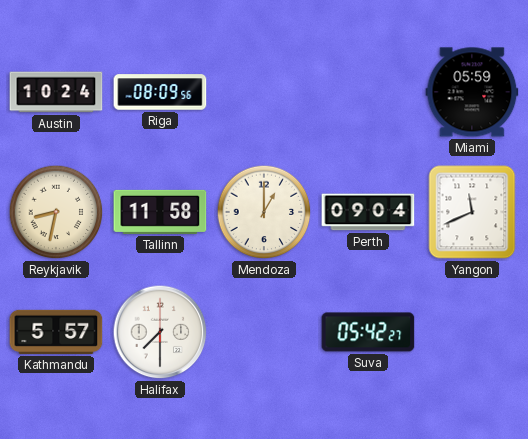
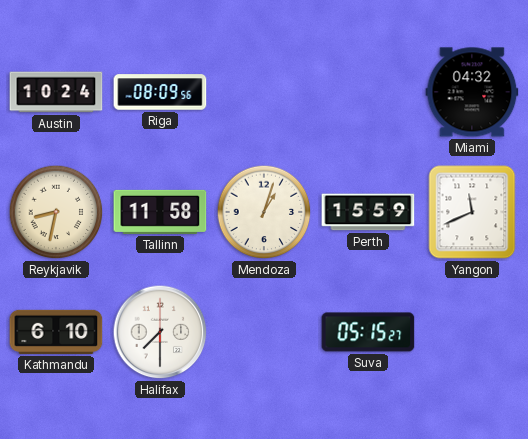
Miami: 05:59 -> 04:32
Mendoza: 1:00 -> 1:03
Perth: 09:04 -> 15:59
Kathmandu: 5:57 -> 6:10
Suva: 05:42 -> 05:15
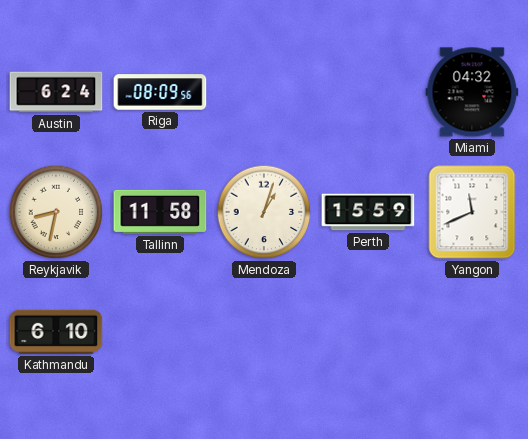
Austin: 10:24 -> 6:24
Halifax: 7:30 -> none
Suva: 05:15 -> none
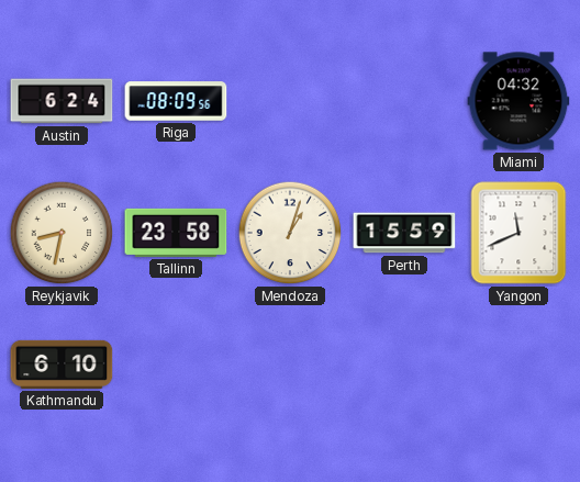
Tallinn: 11:58 -> 23:58
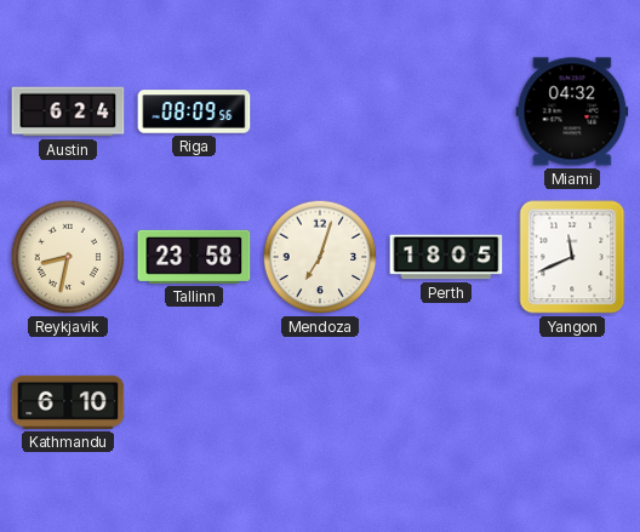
Mendoza: 1:03 -> 7:03
Perth: 15:59 -> 18:05
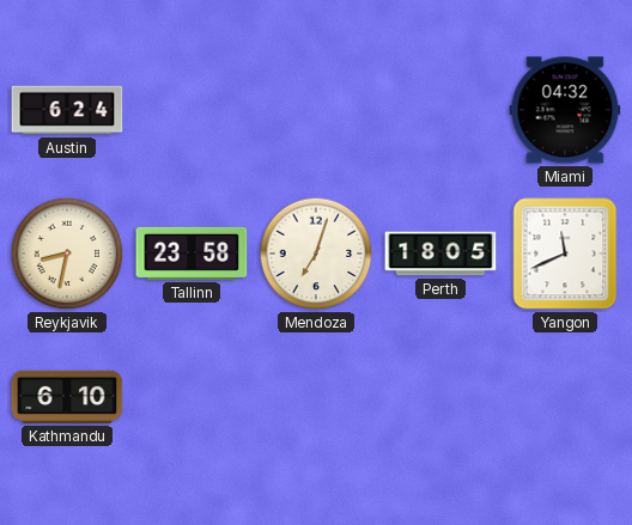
Riga: 08:09 -> none
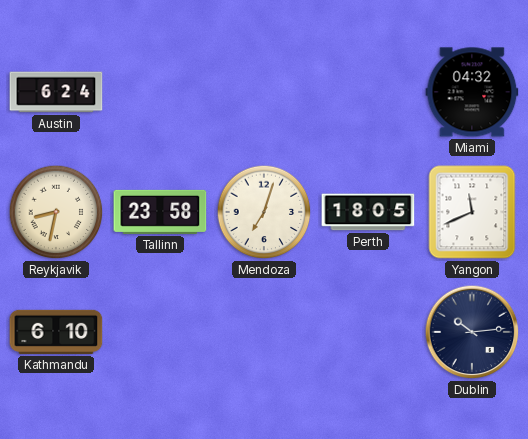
Dublin: none -> 10:14
